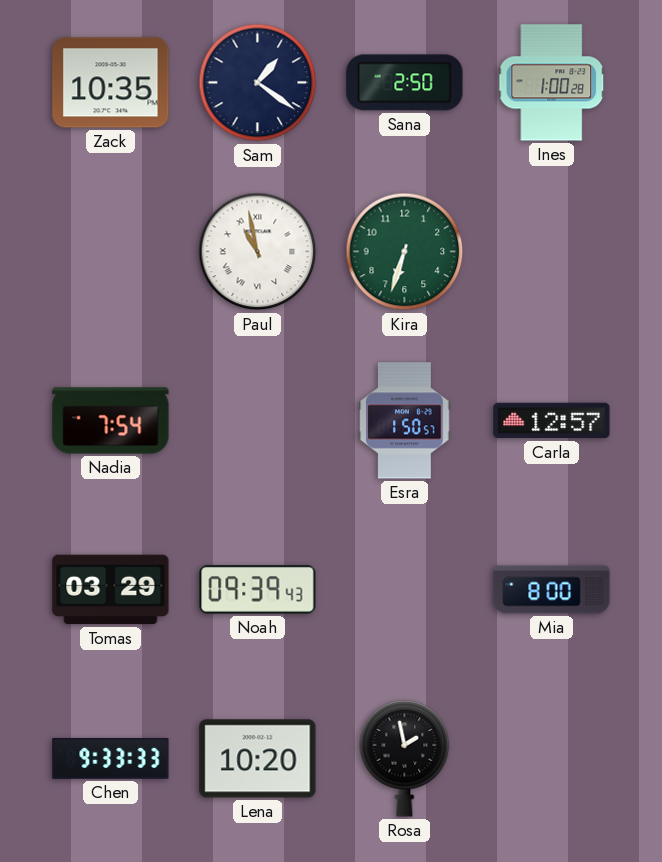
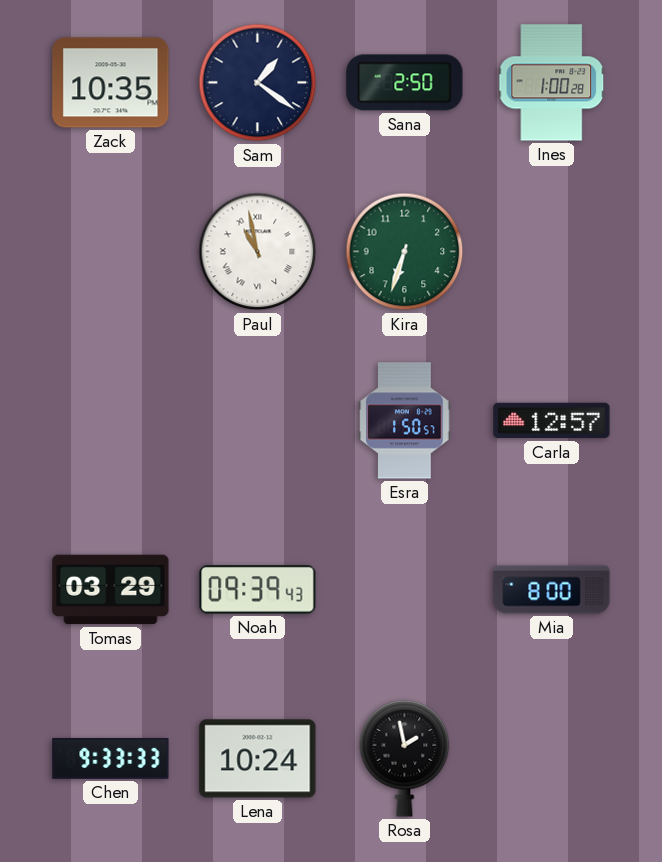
Nadia: 7:54 -> none
Lena: 10:20 -> 10:24
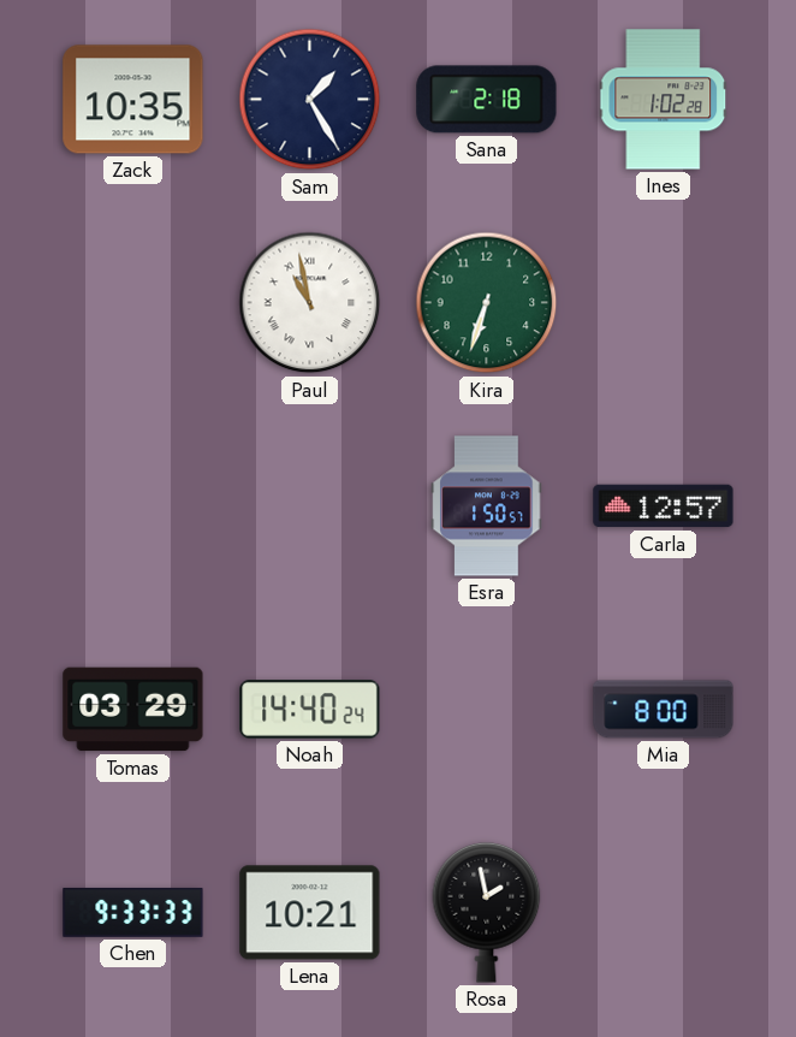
Sam: 1:21 -> 1:25
Sana: 2:50 -> 2:18
Ines: 1:00 -> 1:02
Noah: 09:39 -> 14:40
Lena: 10:24 -> 10:21
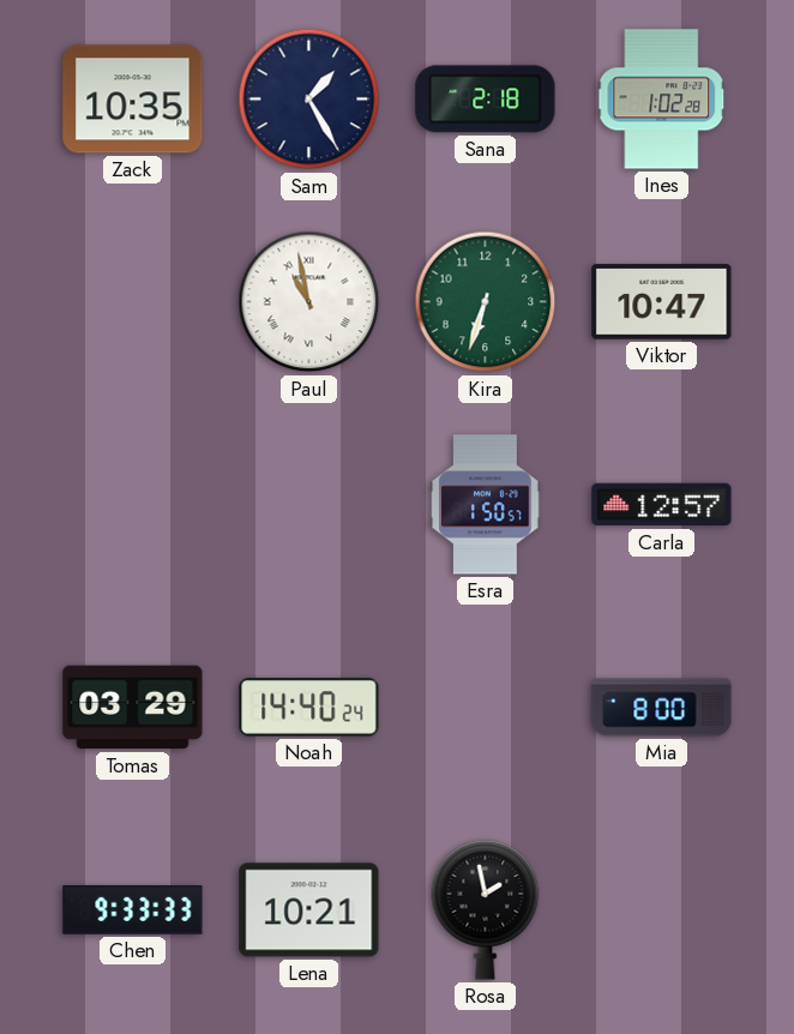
Viktor: none -> 10:47
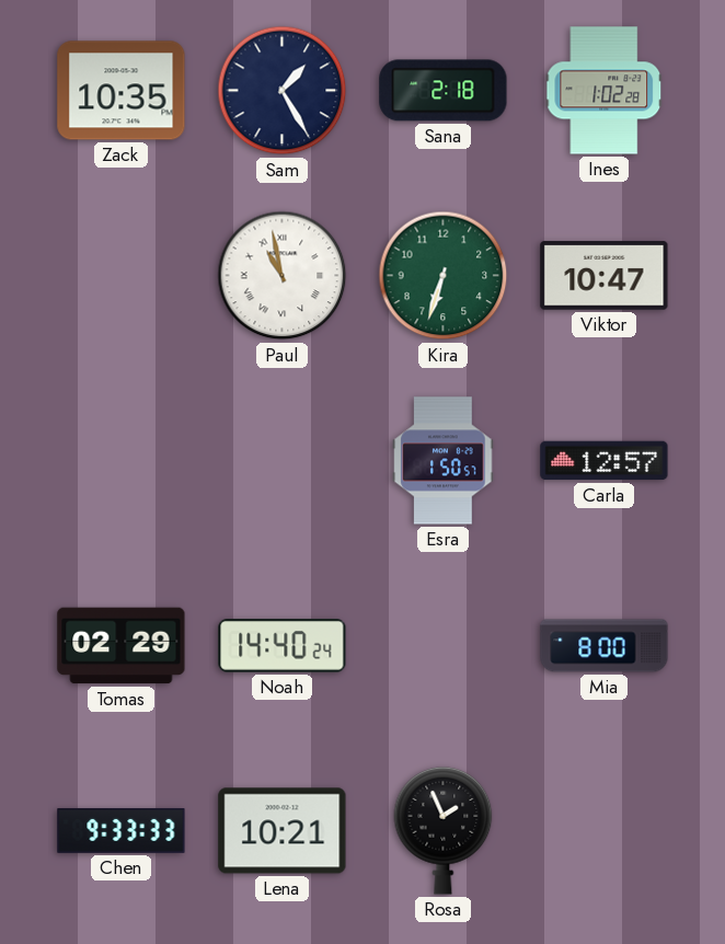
Tomas: 03:29 -> 02:29
Rosa: 1:58 -> 1:56
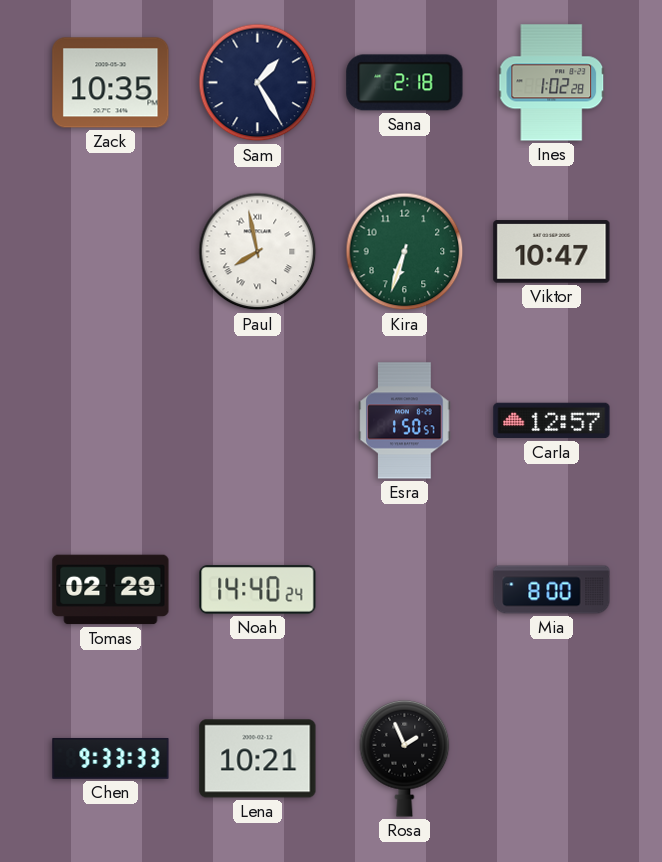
Paul: 10:58 -> 7:58
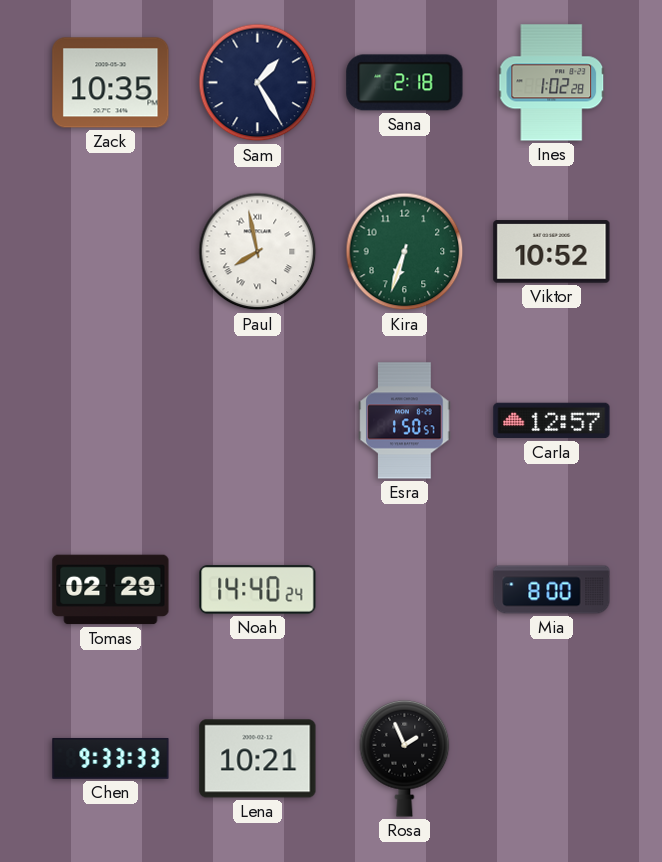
Viktor: 10:47 -> 10:52
